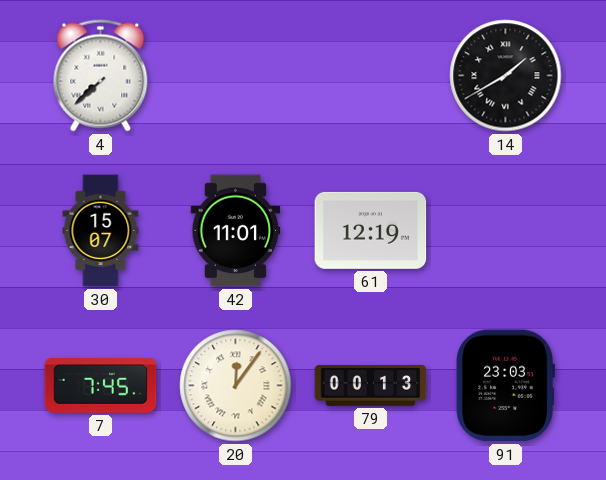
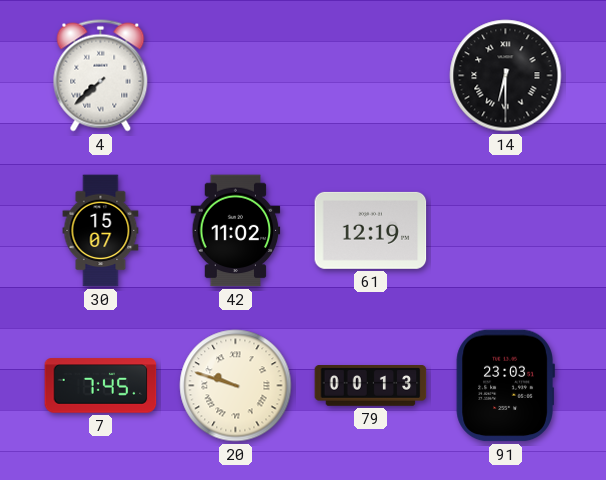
14: 1:40 -> 6:30
42: 11:01 -> 11:02
20: 12:06 -> 9:48
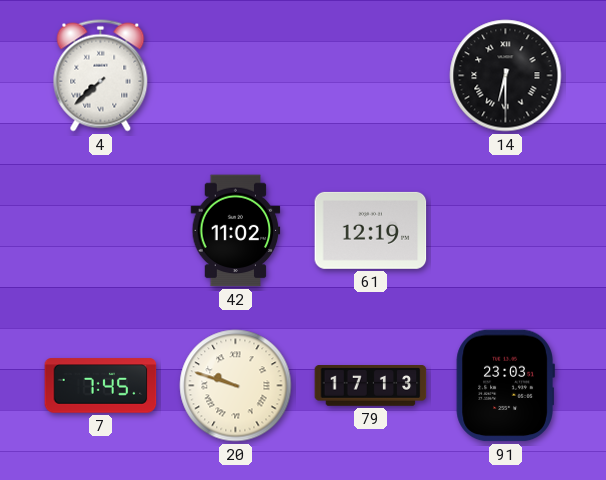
30: 15:07 -> none
79: 00:13 -> 17:13
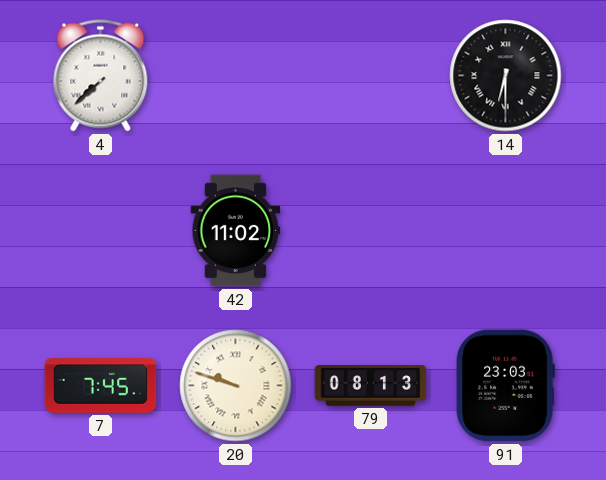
61: 12:19 -> none
79: 17:13 -> 08:13
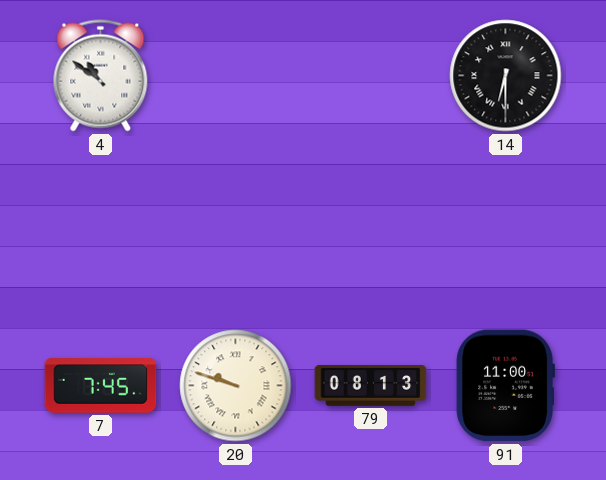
4: 7:38 -> 10:51
42: 11:02 -> none
91: 23:03 -> 11:00
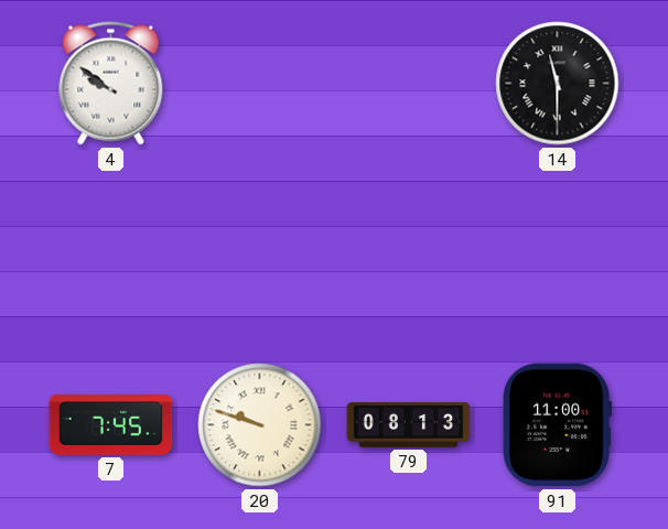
4: 10:51 -> 9:51
14: 6:30 -> 11:30
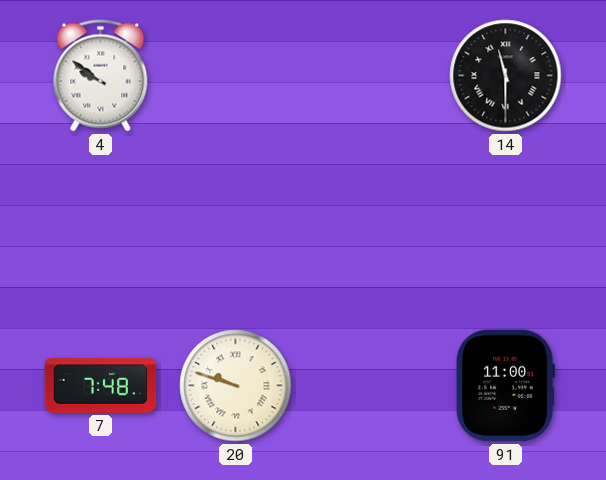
7: 7:45 -> 7:48
79: 08:13 -> none
